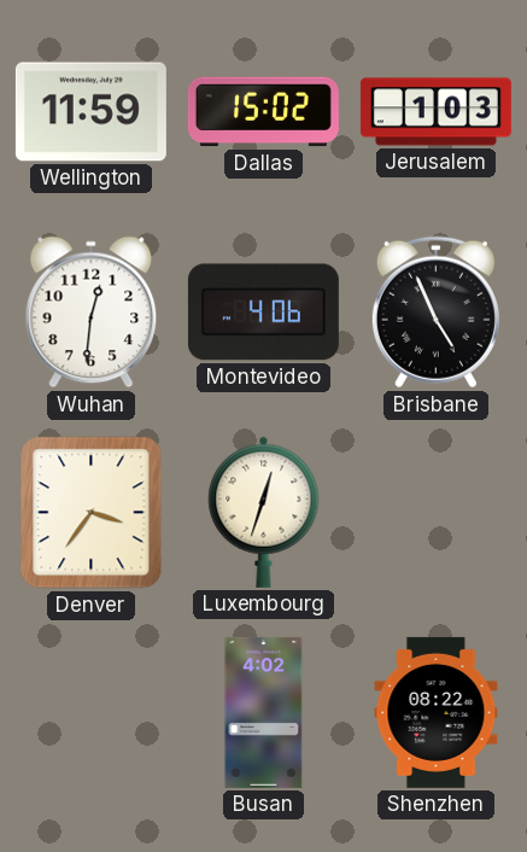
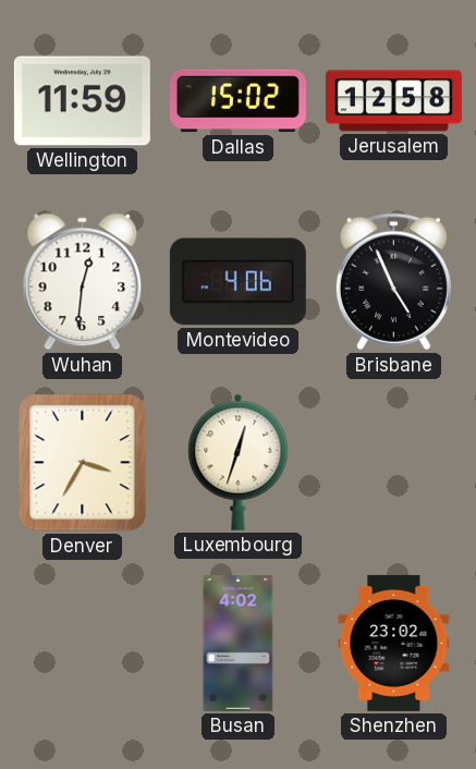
Jerusalem: 1:03 -> 12:58
Denver: 3:36 -> 3:35
Shenzhen: 08:22 -> 23:02
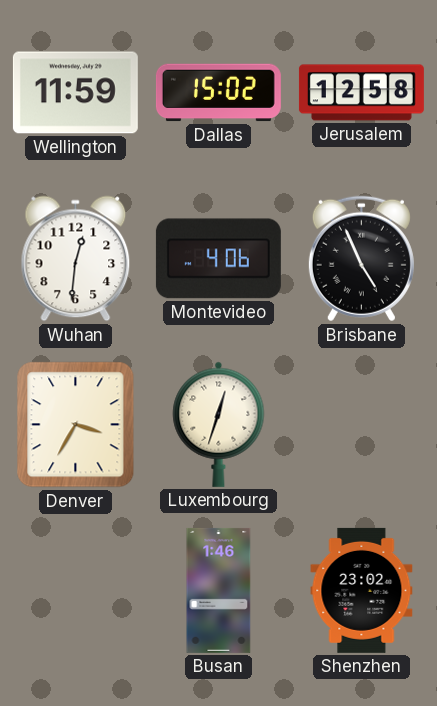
Busan: 4:02 -> 1:46
